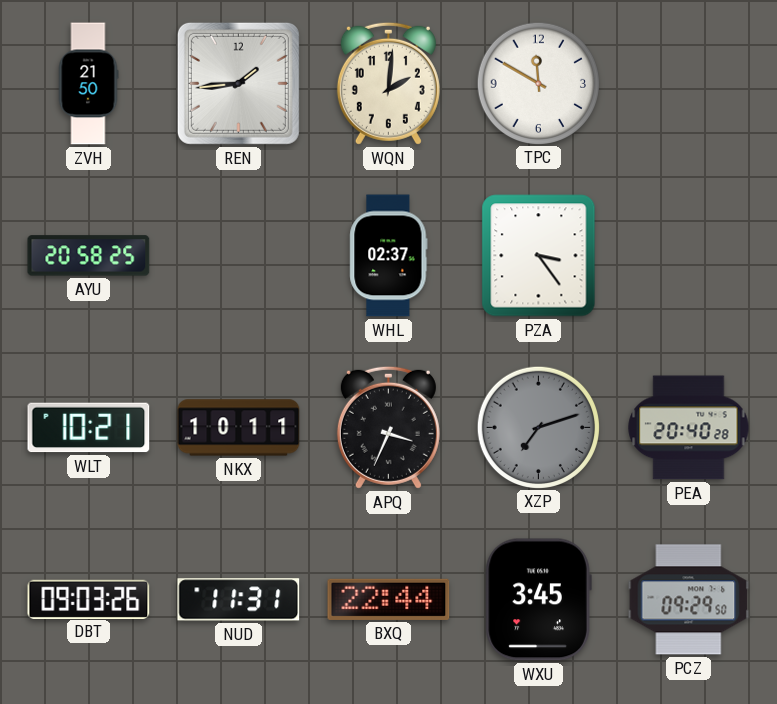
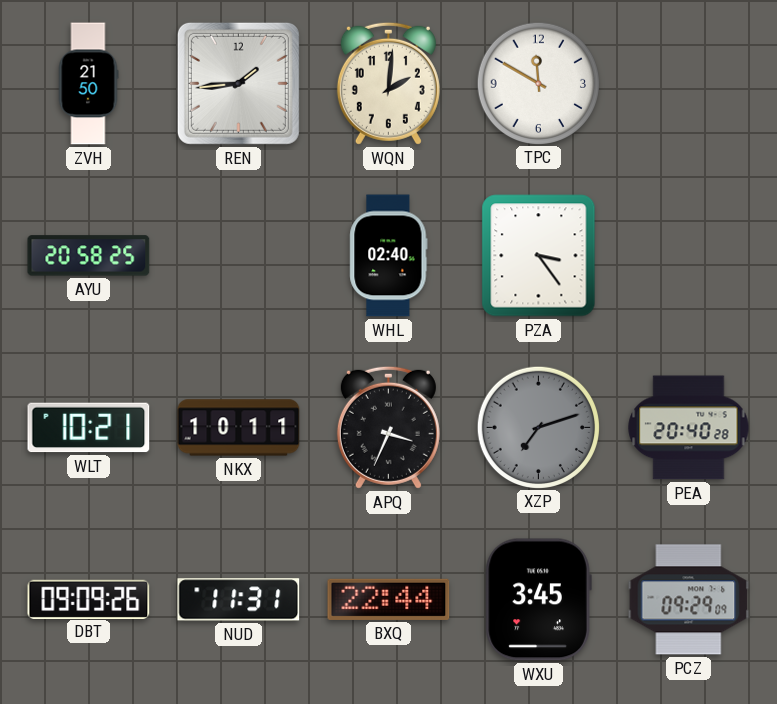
WHL: 02:37 -> 02:40
DBT: 09:03 -> 09:09
PCZ: 09:29:50 -> 09:29:09
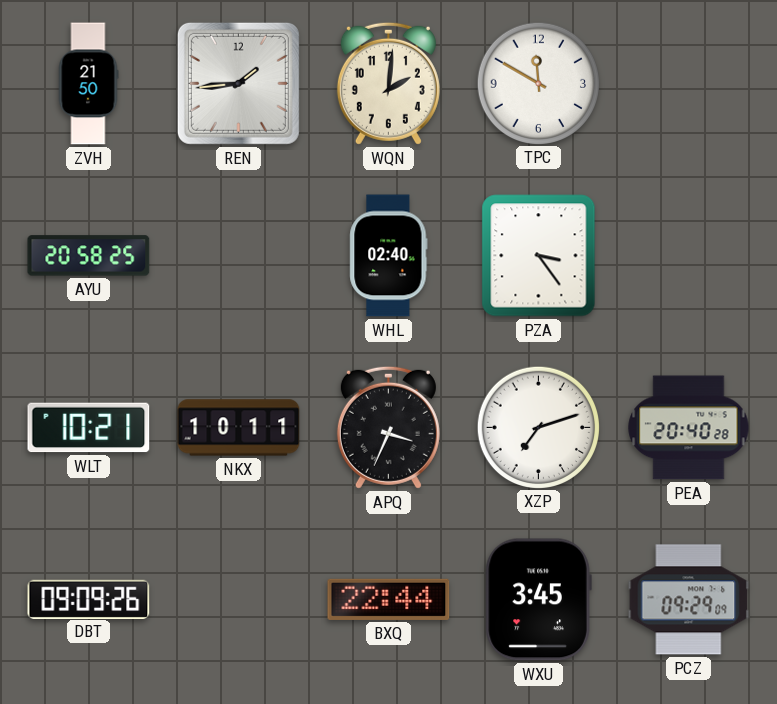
XZP dial: grey -> white
NUD: 11:31 -> none
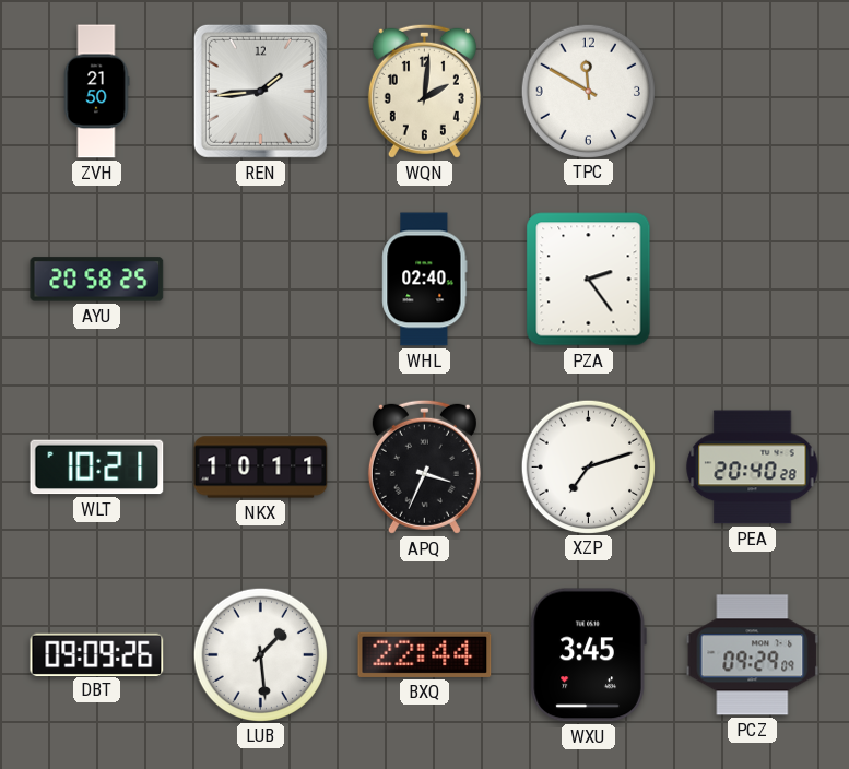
PZA: 3:24 -> 2:24
LUB: none -> 1:29
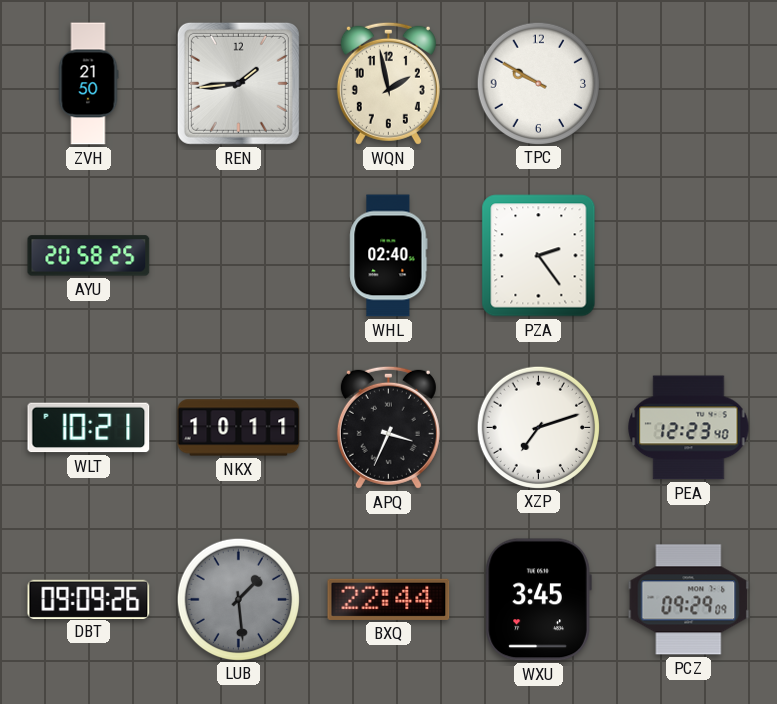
WQN: 2:01 -> 1:58
TPC: 11:50 -> 9:50
PEA: 20:40 -> 12:23
LUB dial: white -> grey
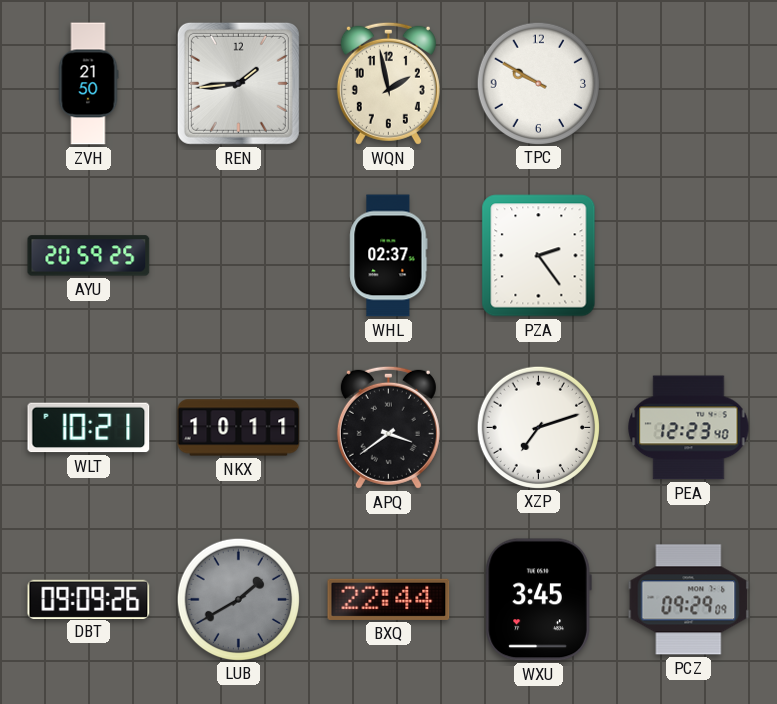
AYU: 20:58 -> 20:59
WHL: 02:40 -> 02:37
APQ: 3:34 -> 3:39
LUB: 1:29 -> 1:40
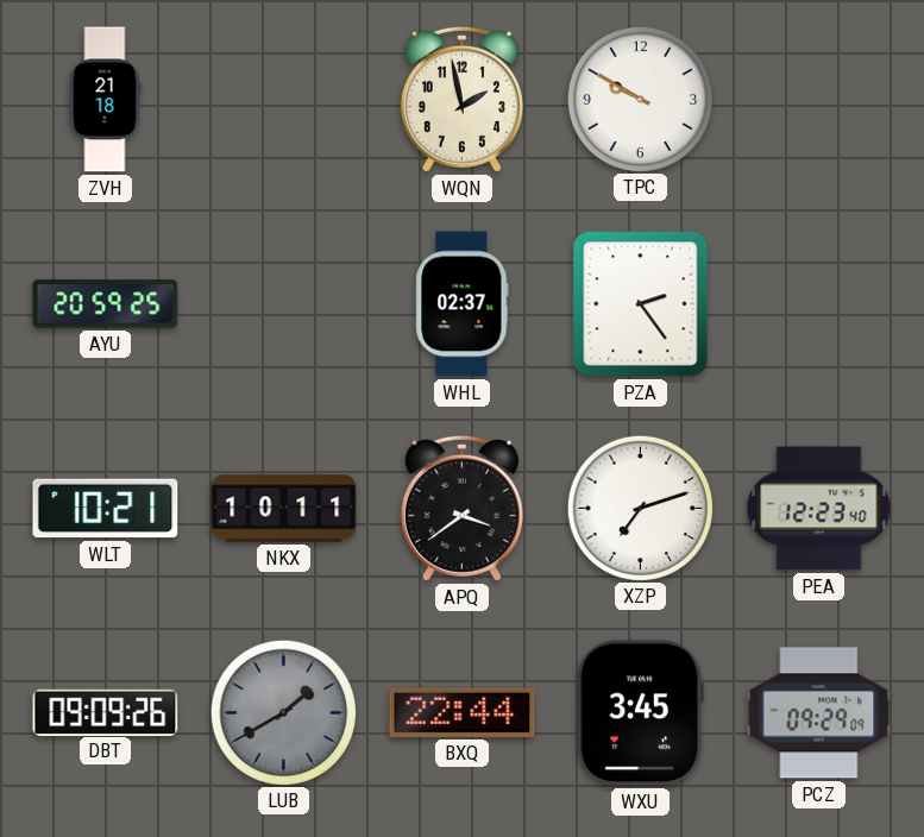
ZVH: 21:50 -> 21:18
REN: 1:44 -> none
